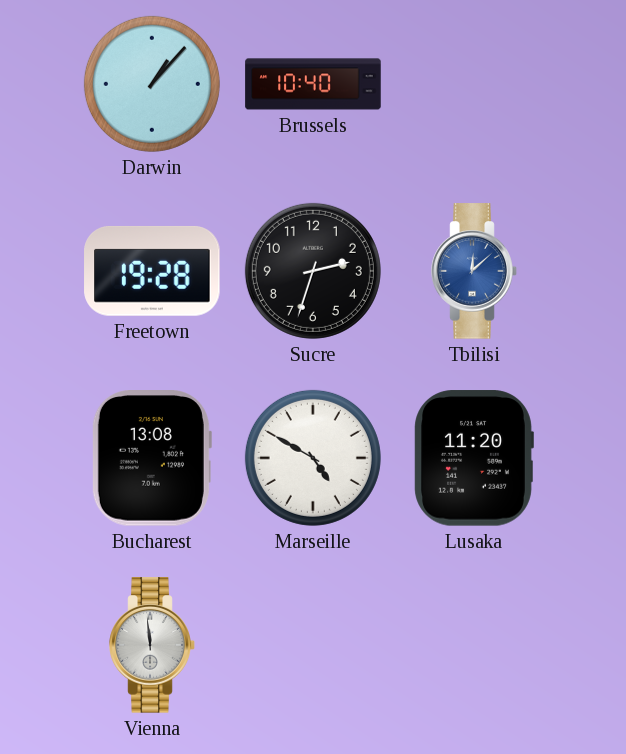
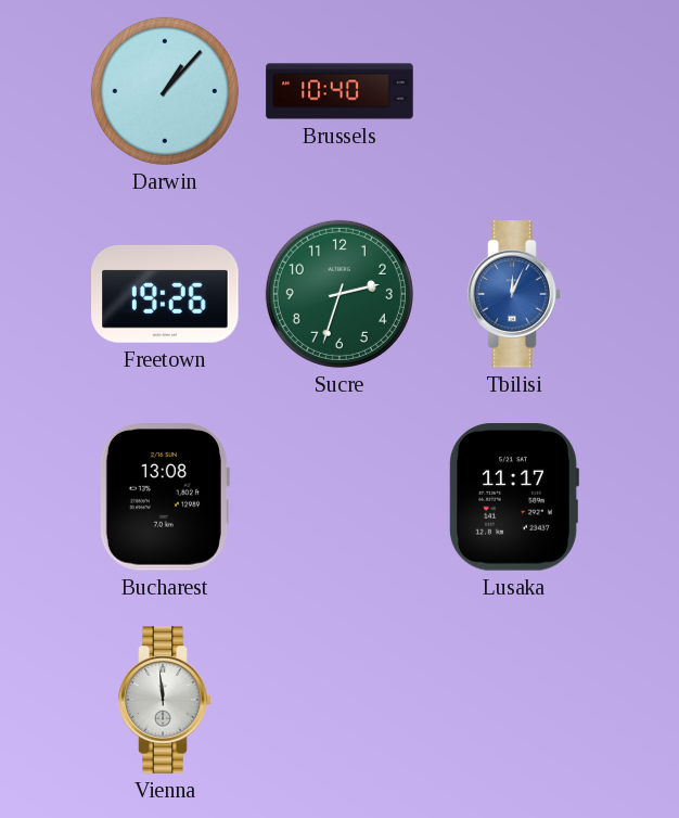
Freetown: 19:28 -> 19:26
Sucre dial: black -> green
Tbilisi: 12:08 -> 12:04
Marseille: 4:50 -> none
Lusaka: 11:20 -> 11:17
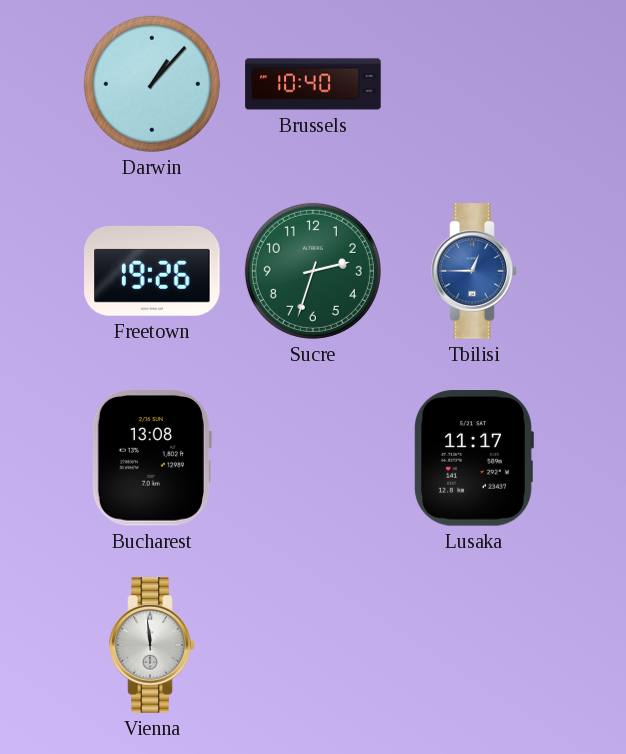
Tbilisi: 12:04 -> 12:45
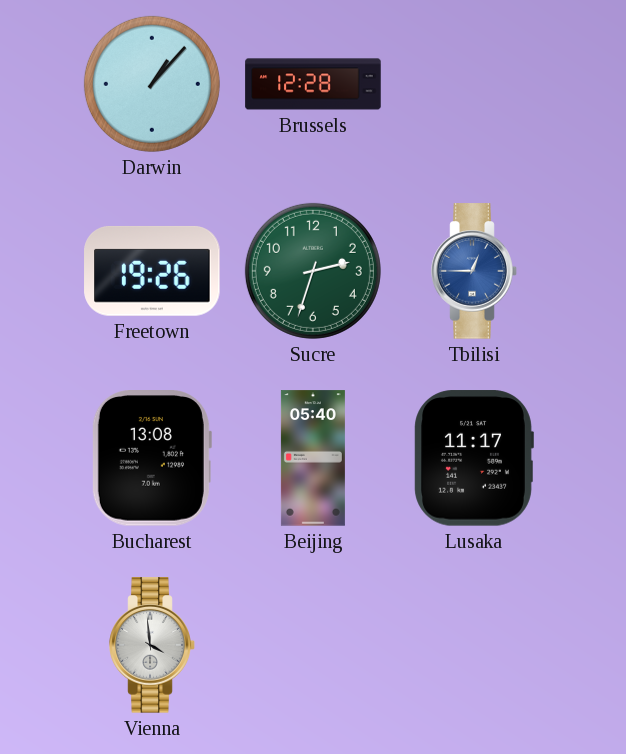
Brussels: 10:40 -> 12:28
Beijing: none -> 05:40
Vienna: 11:59 -> 3:59
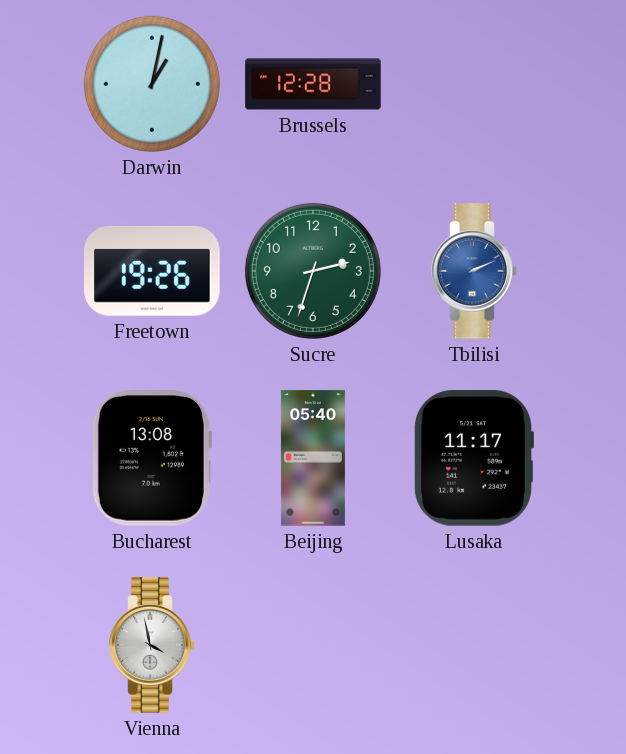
Darwin: 1:07 -> 1:02
Tbilisi: 12:45 -> 2:11
Vienna: 3:59 -> 3:58
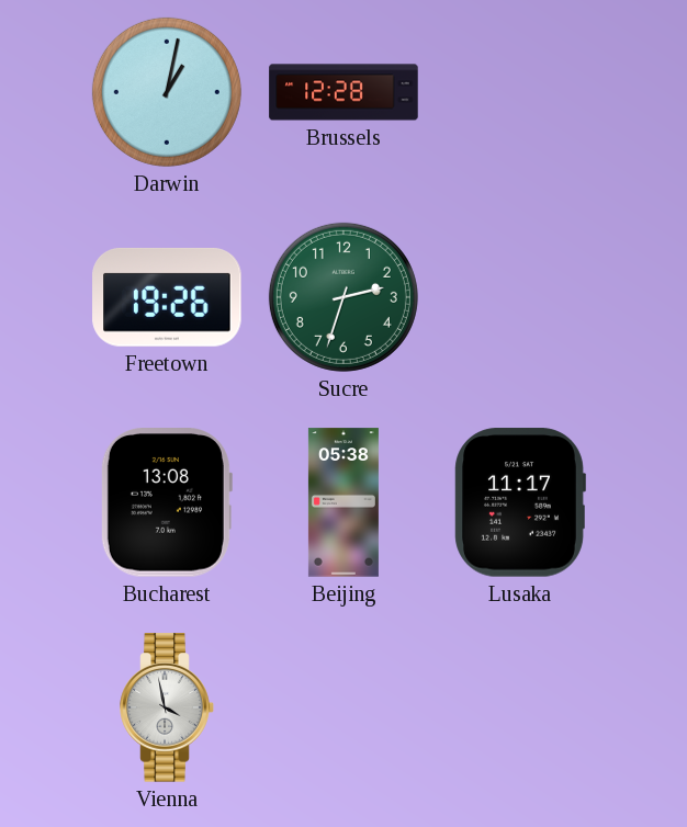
Tbilisi: 2:11 -> none
Beijing: 05:40 -> 05:38
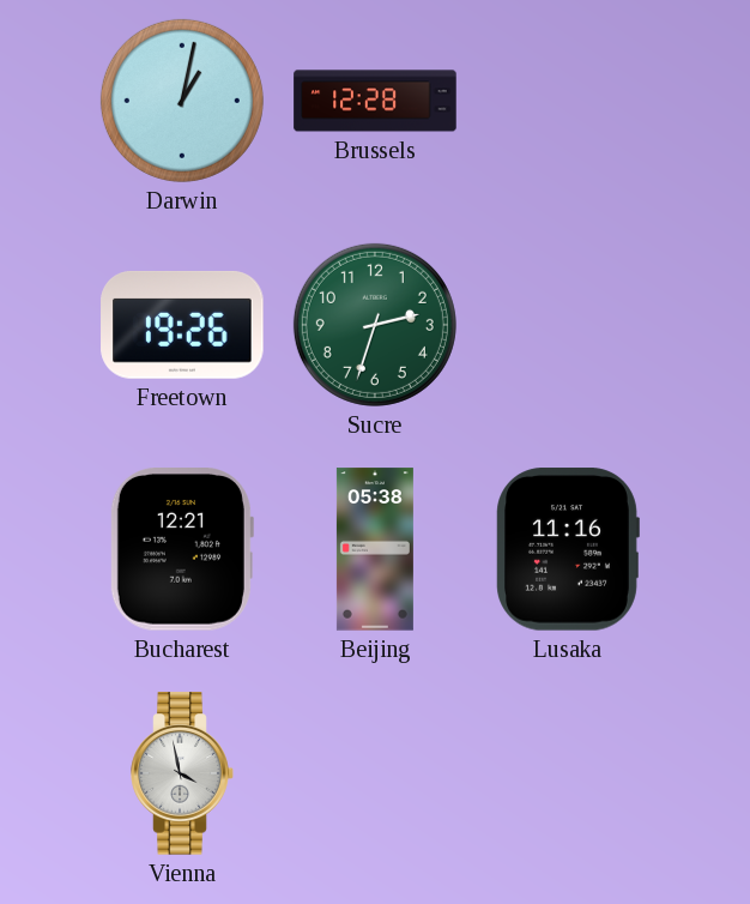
Bucharest: 13:08 -> 12:21
Lusaka: 11:17 -> 11:16
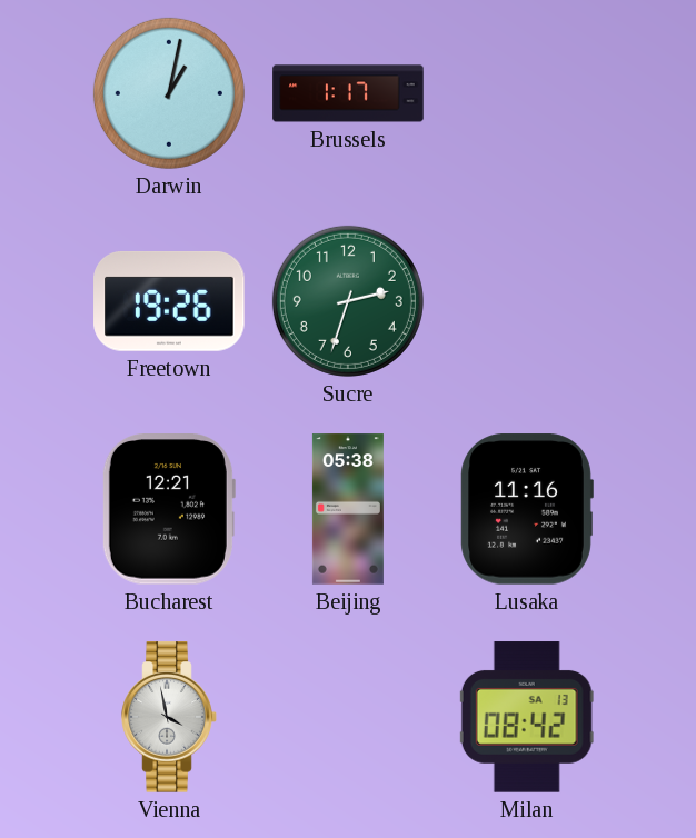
Brussels: 12:28 -> 1:17
Milan: none -> 08:42
